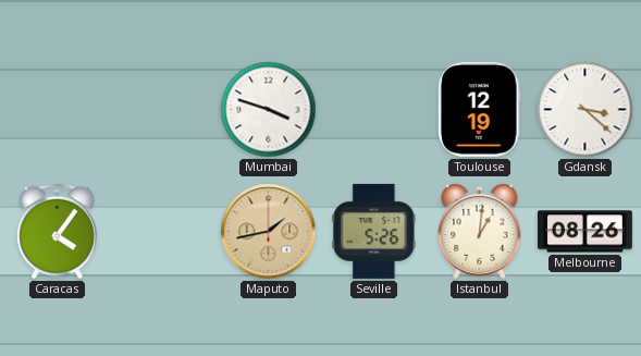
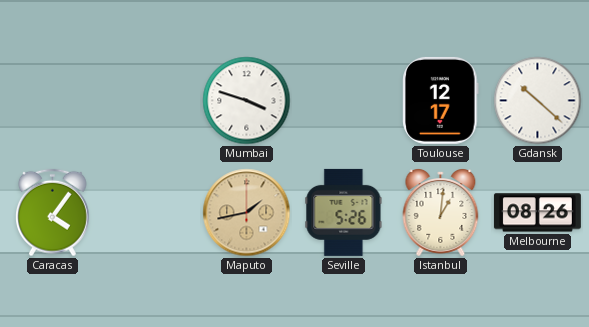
Toulouse: 12:19 -> 12:17
Gdansk: 3:22 -> 10:22
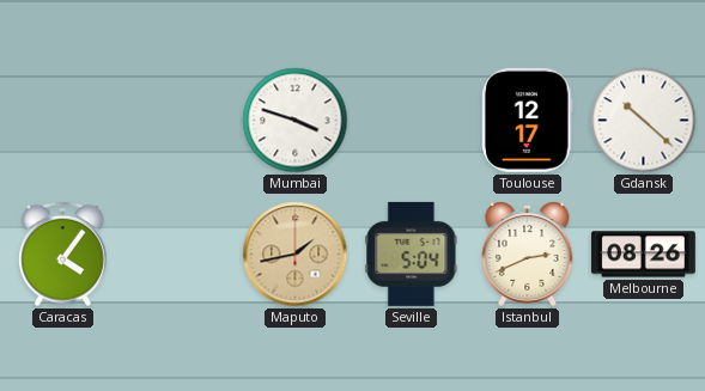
Seville: 5:26 -> 5:04
Istanbul: 1:01 -> 2:41
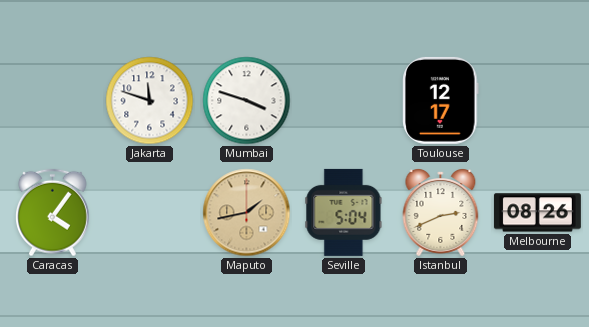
Jakarta: none -> 11:48
Gdansk: 10:22 -> none
